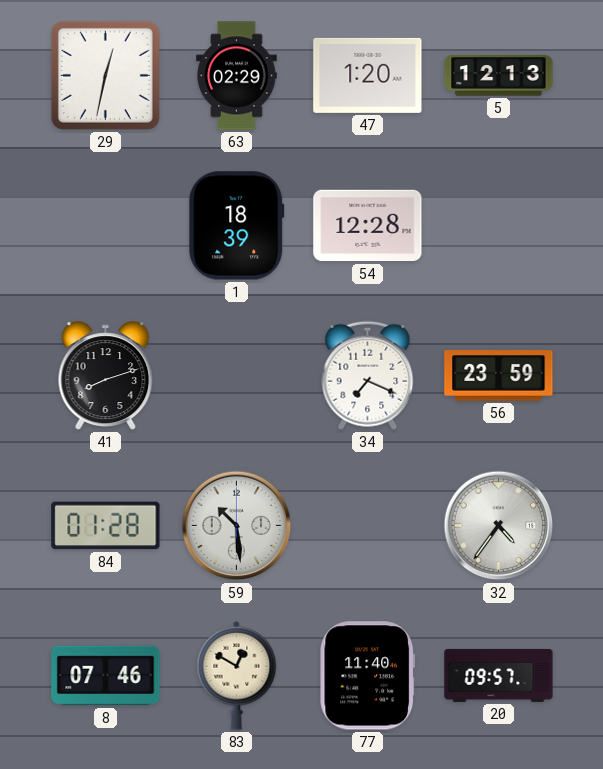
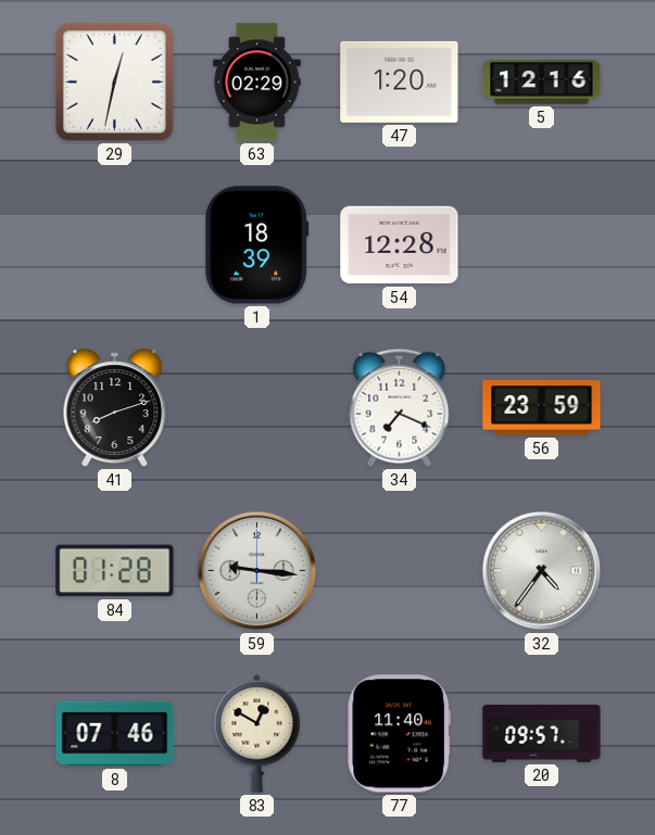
5: 12:13 -> 12:16
59: 10:29 -> 9:16
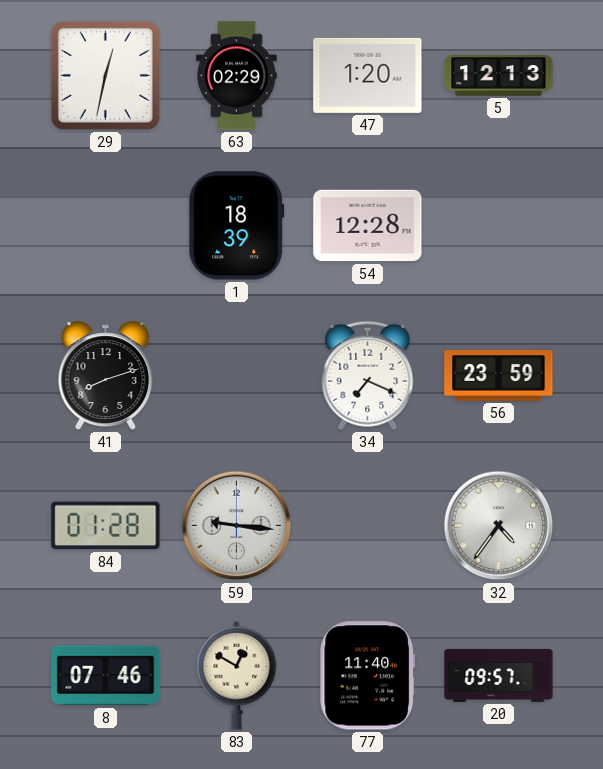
5: 12:16 -> 12:13
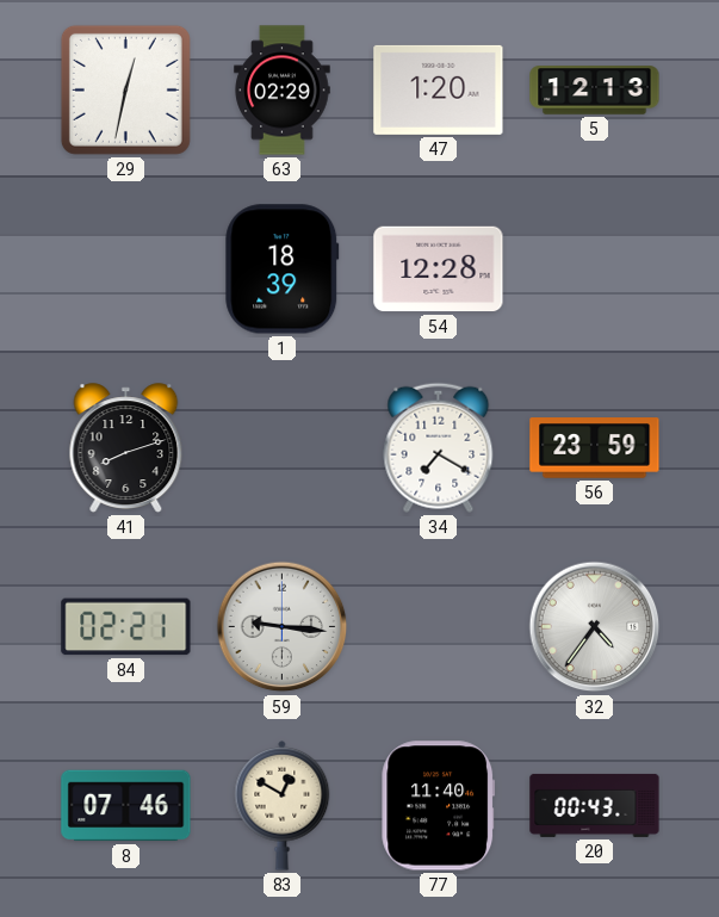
34: 7:19 -> 7:20
84: 01:28 -> 02:21
20: 09:57 -> 00:43
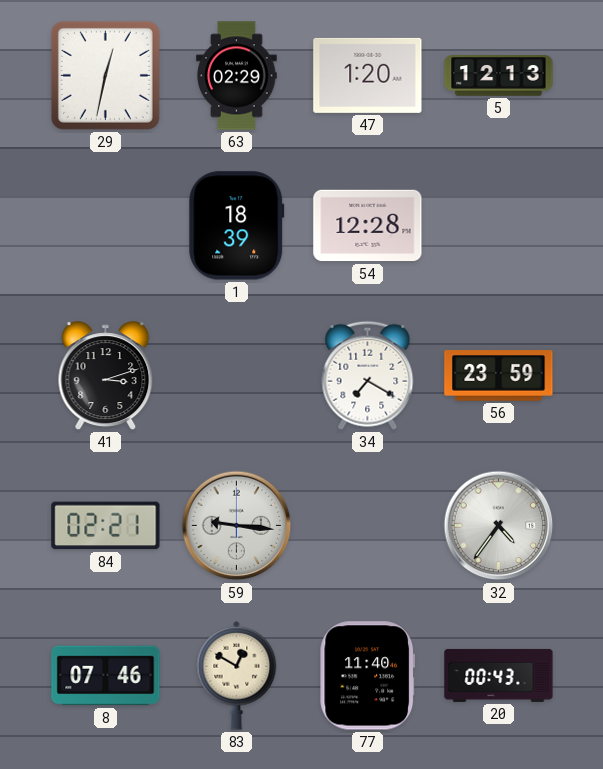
41: 8:12 -> 3:12
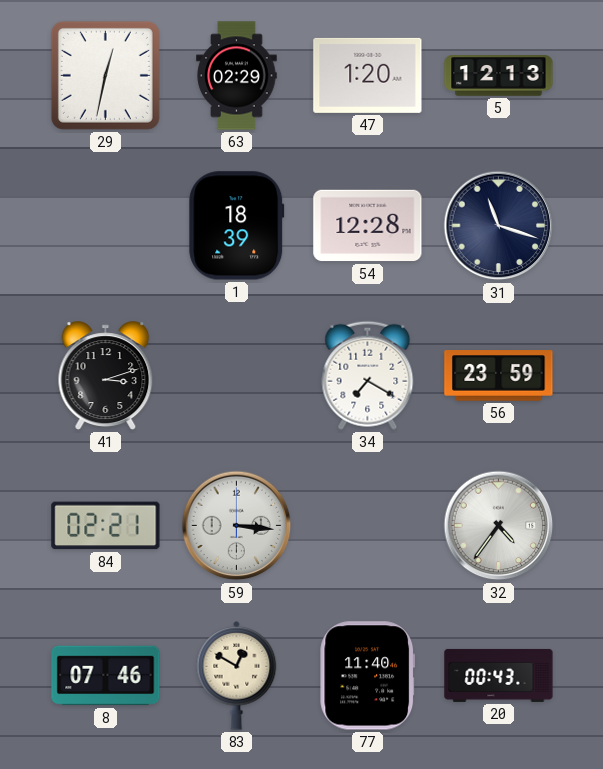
31: none -> 11:18
59: 9:16 -> 3:16
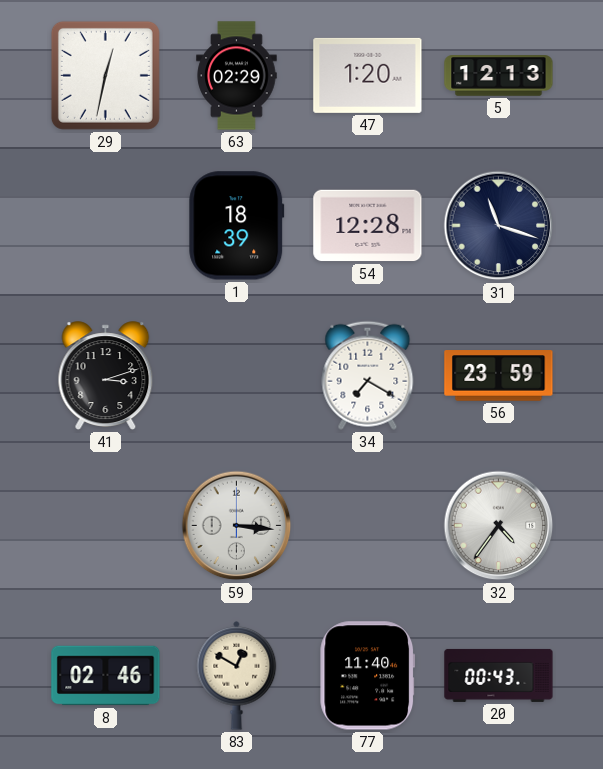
84: 02:21 -> none
8: 07:46 -> 02:46
